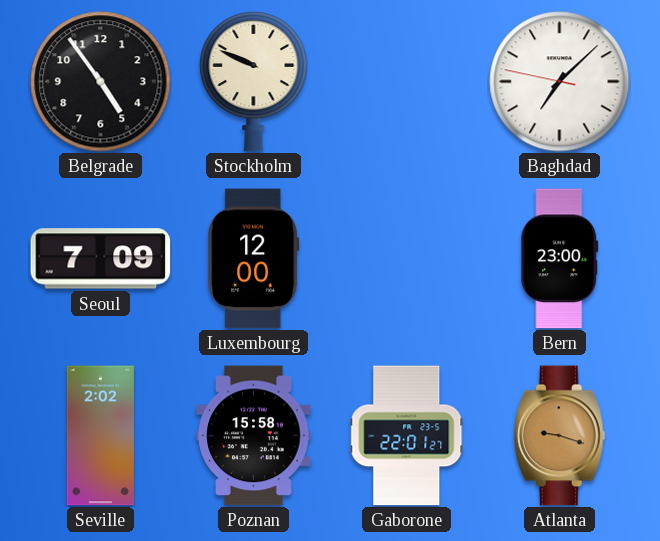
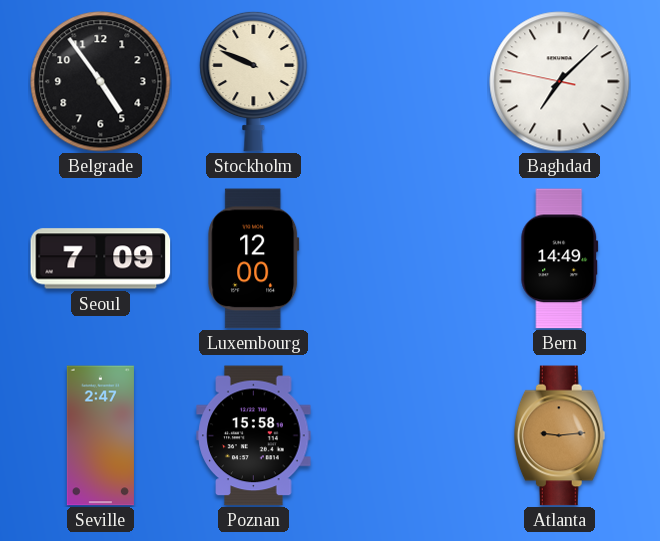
Bern: 23:00 -> 14:49
Seville: 2:02 -> 2:47
Gaborone: 22:01 -> none
Atlanta: 9:18 -> 9:14
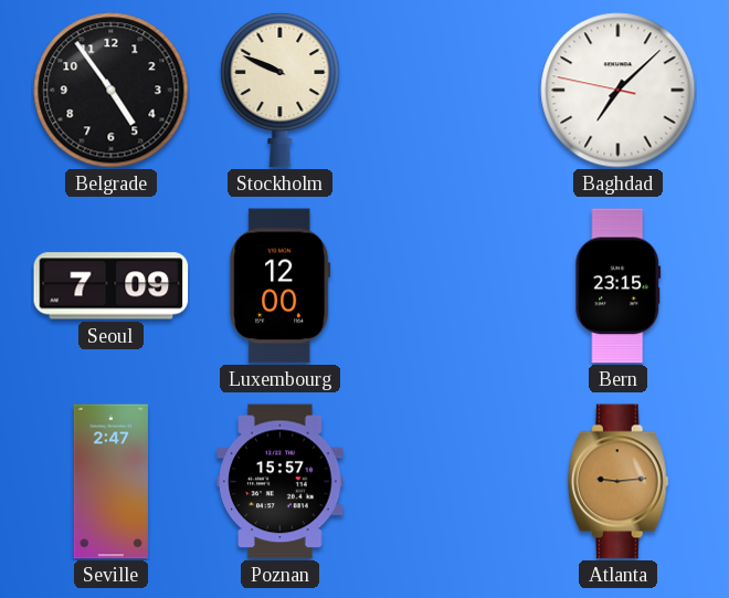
Bern: 14:49 -> 23:15
Poznan: 15:58 -> 15:57
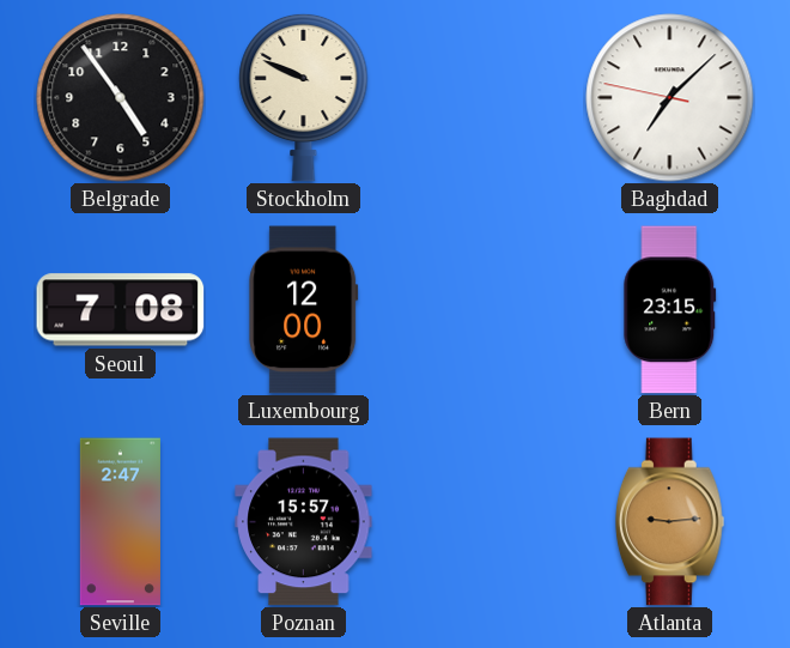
Seoul: 7:09 -> 7:08
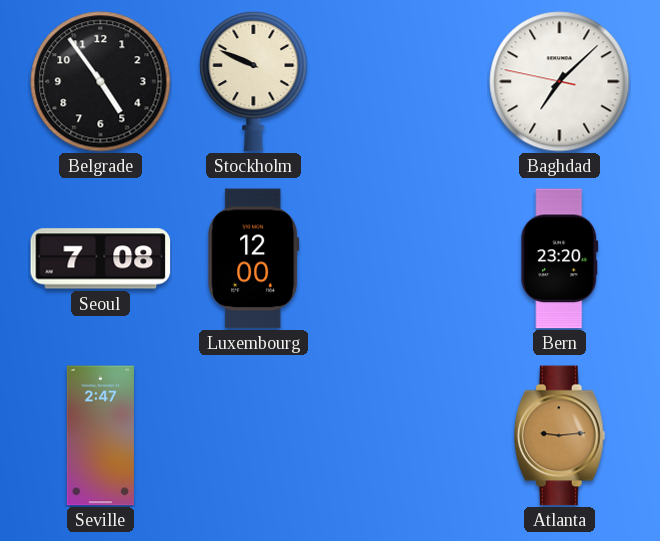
Bern: 23:15 -> 23:20
Poznan: 15:57 -> none
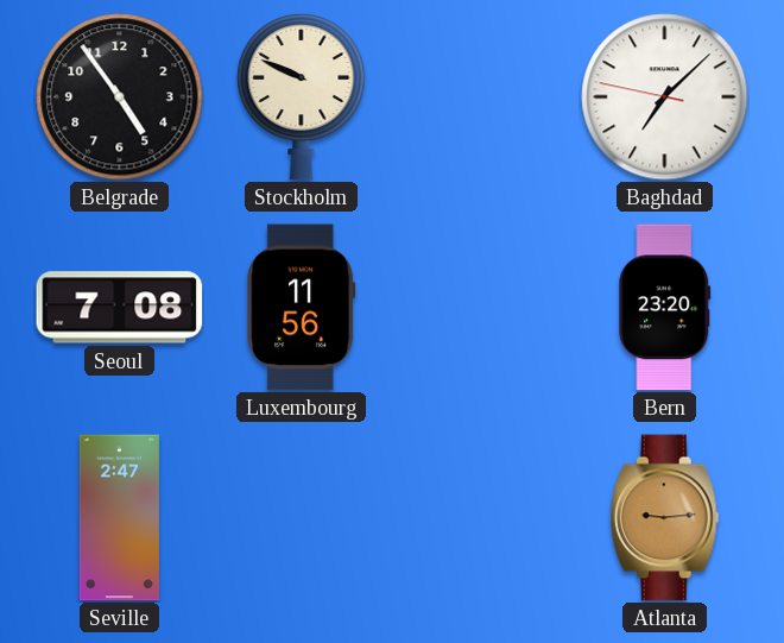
Luxembourg: 12:00 -> 11:56
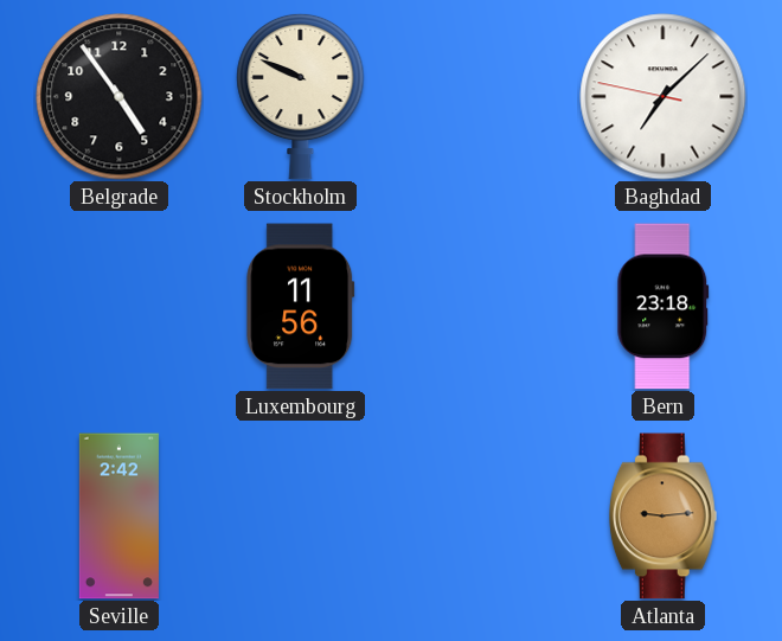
Seoul: 7:08 -> none
Bern: 23:20 -> 23:18
Seville: 2:47 -> 2:42
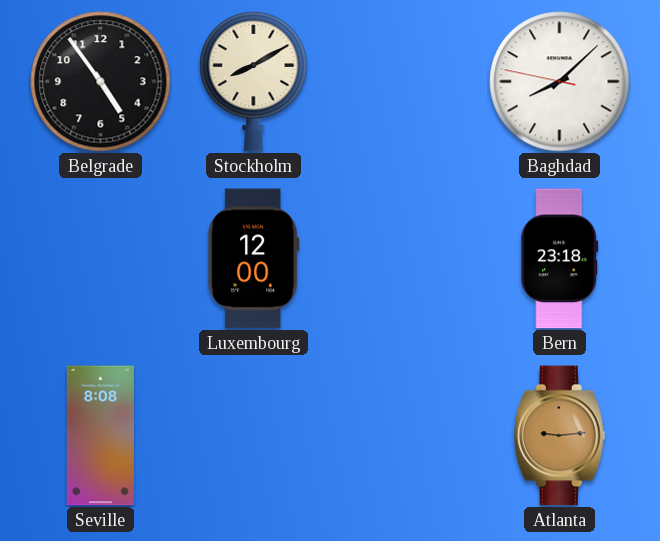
Stockholm: 9:49 -> 8:10
Baghdad: 7:07 -> 8:07
Luxembourg: 11:56 -> 12:00
Seville: 2:42 -> 8:08
